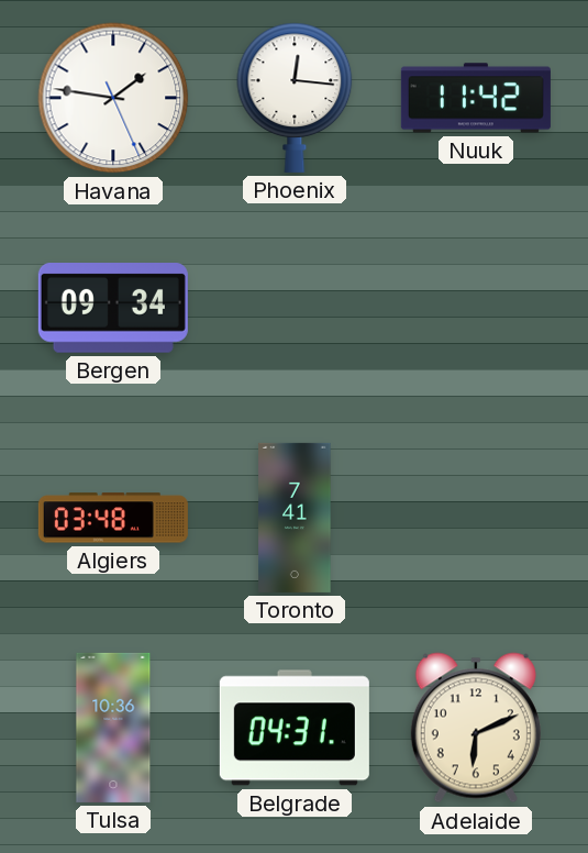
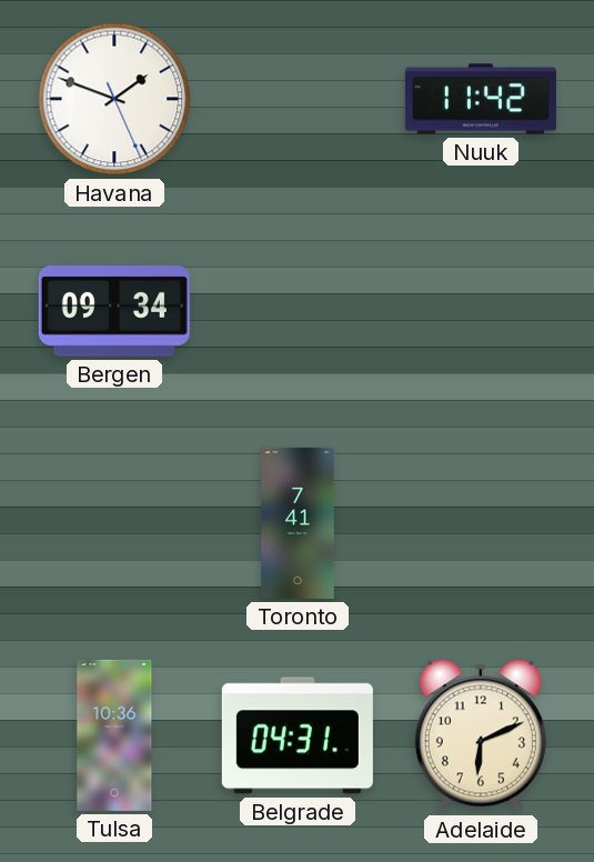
Havana: 1:46 -> 1:48
Phoenix: 12:16 -> none
Algiers: 03:48 -> none
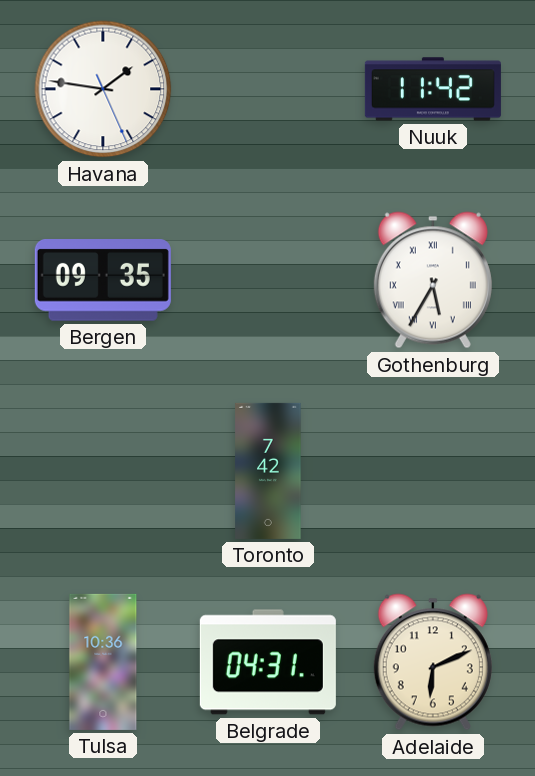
Havana: 1:48 -> 1:46
Bergen: 09:34 -> 09:35
Gothenburg: none -> 5:35
Toronto: 7:41 -> 7:42
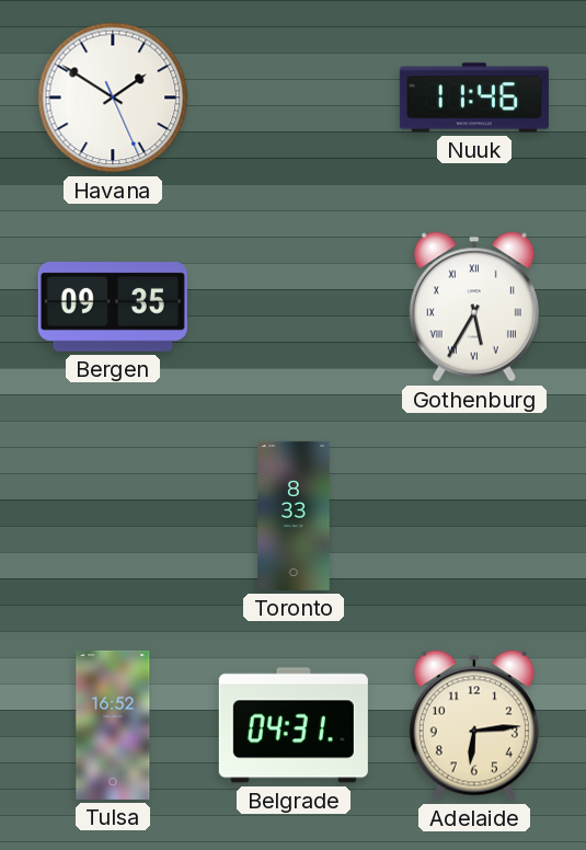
Havana: 1:46 -> 1:50
Nuuk: 11:42 -> 11:46
Toronto: 7:42 -> 8:33
Tulsa: 10:36 -> 16:52
Adelaide: 6:11 -> 6:14
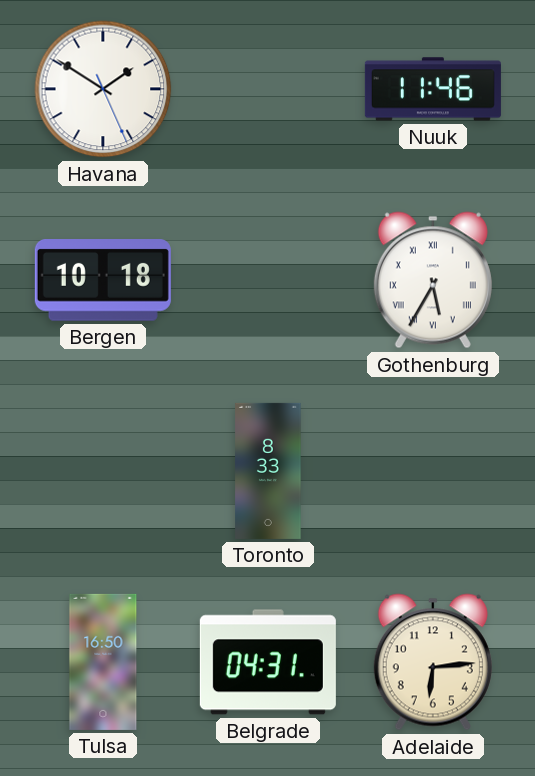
Bergen: 09:35 -> 10:18
Tulsa: 16:52 -> 16:50
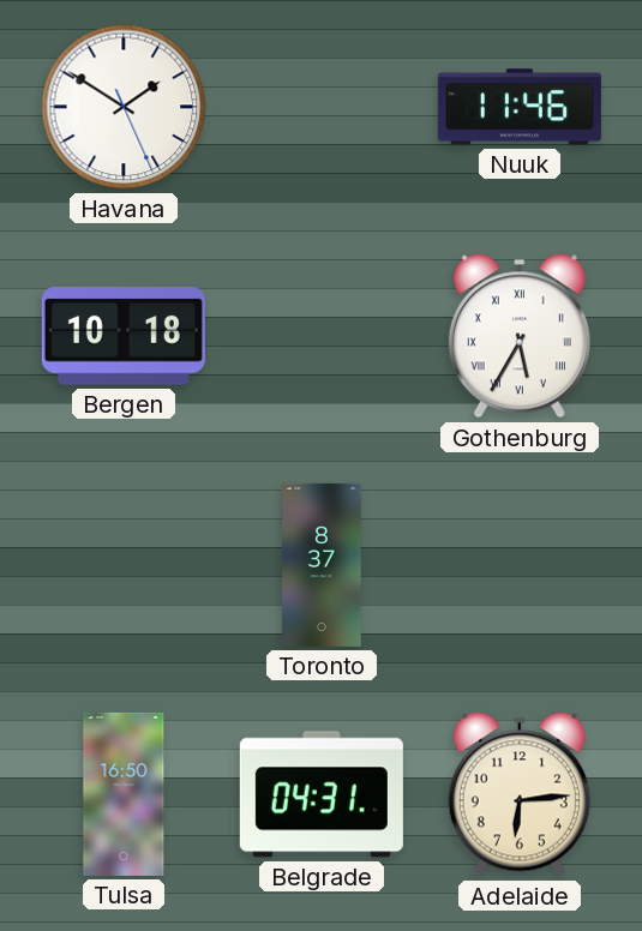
Toronto: 8:33 -> 8:37
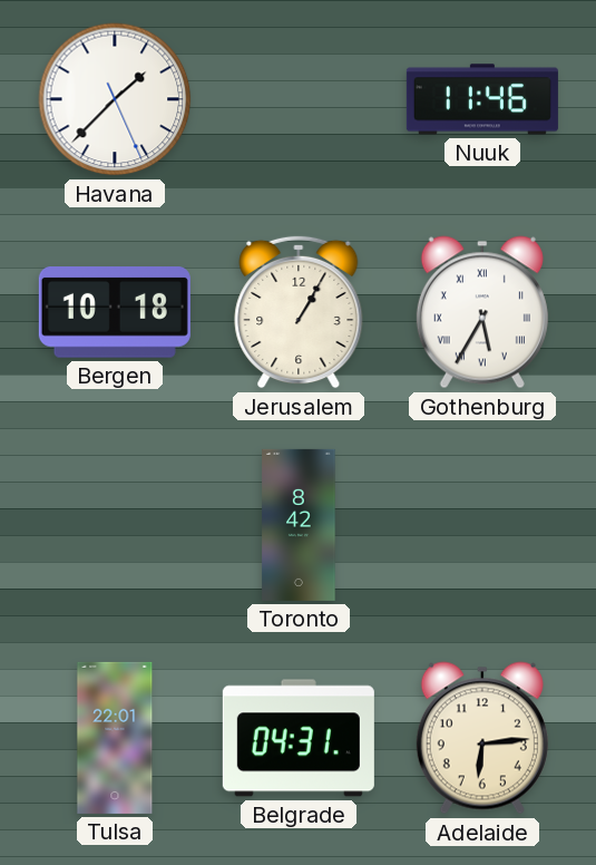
Havana: 1:50 -> 1:37
Jerusalem: none -> 1:05
Toronto: 8:37 -> 8:42
Tulsa: 16:50 -> 22:01
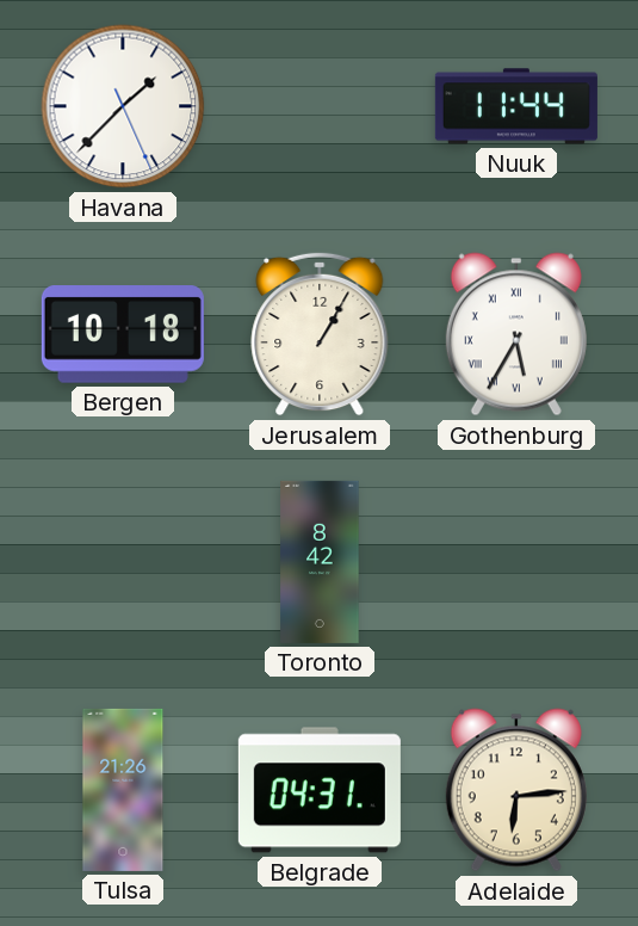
Nuuk: 11:46 -> 11:44
Tulsa: 22:01 -> 21:26
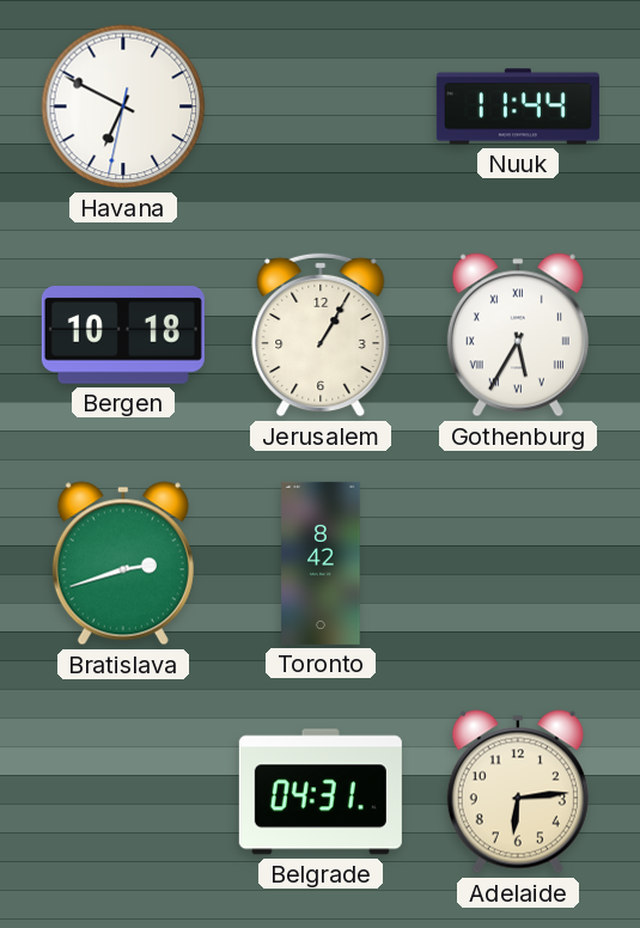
Havana: 1:37 -> 6:49
Bratislava: none -> 2:42
Tulsa: 21:26 -> none
